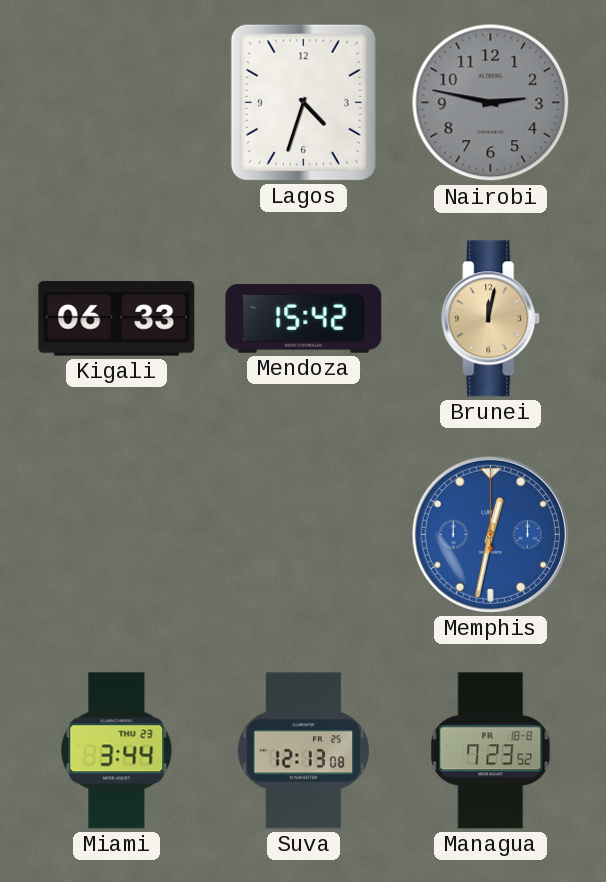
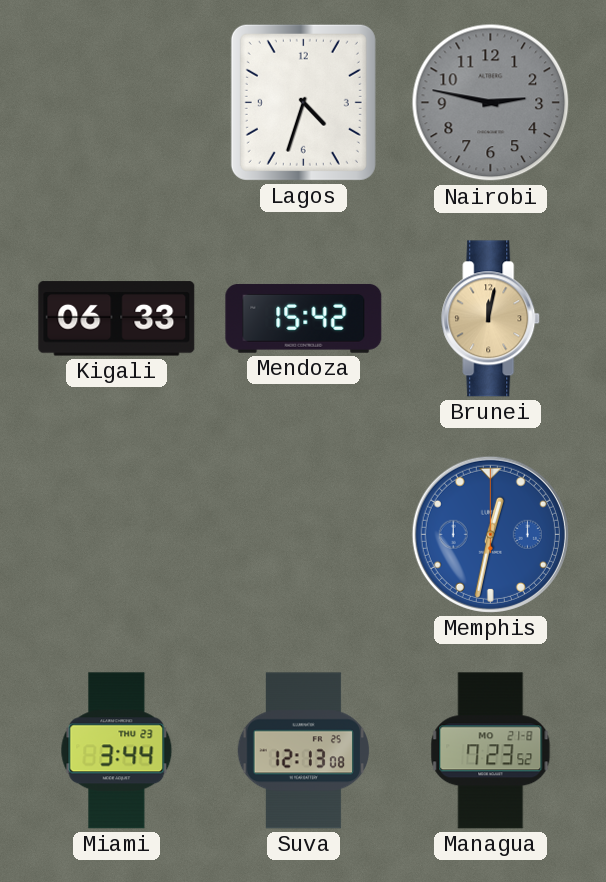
Managua date: FR 18-8 -> MO 21-8
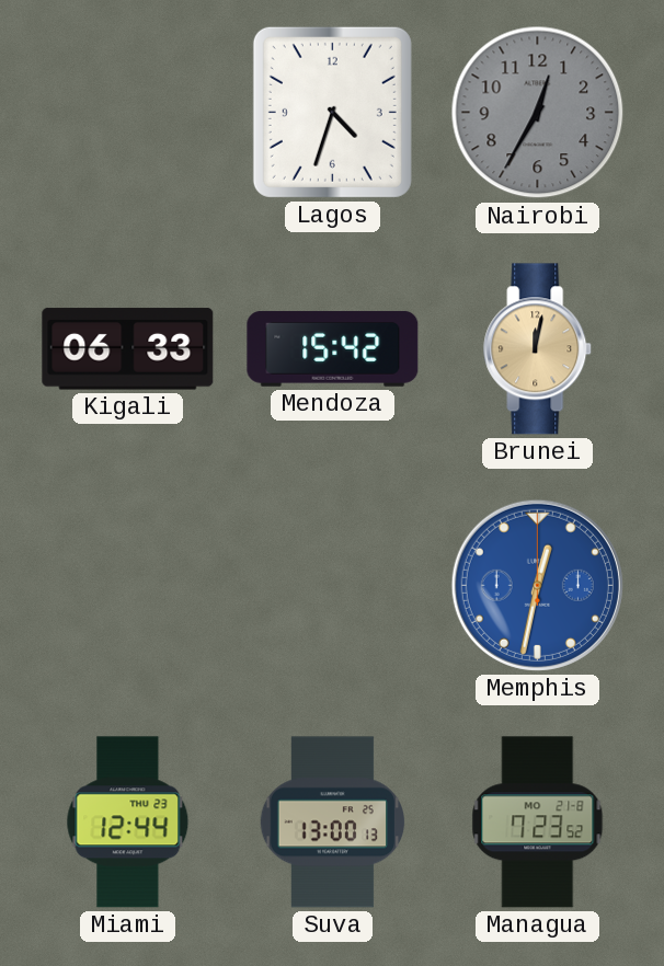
Nairobi: 2:47 -> 12:35
Miami: 3:44 -> 12:44
Suva: 12:13 -> 13:00
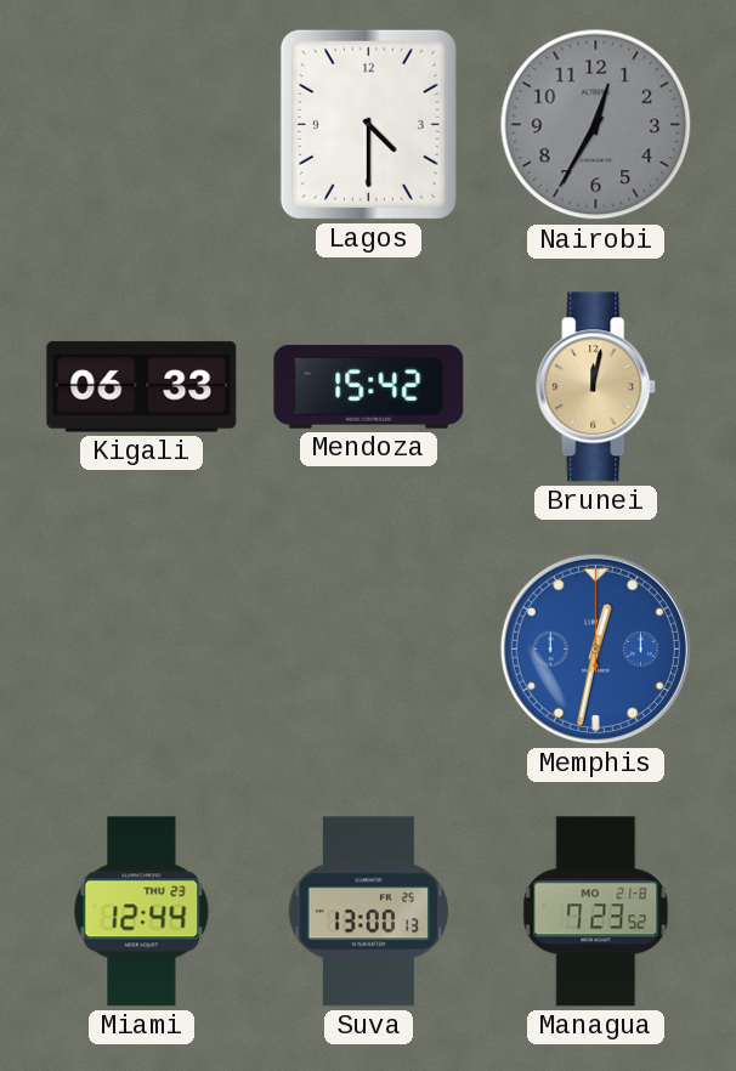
Lagos: 4:33 -> 4:30
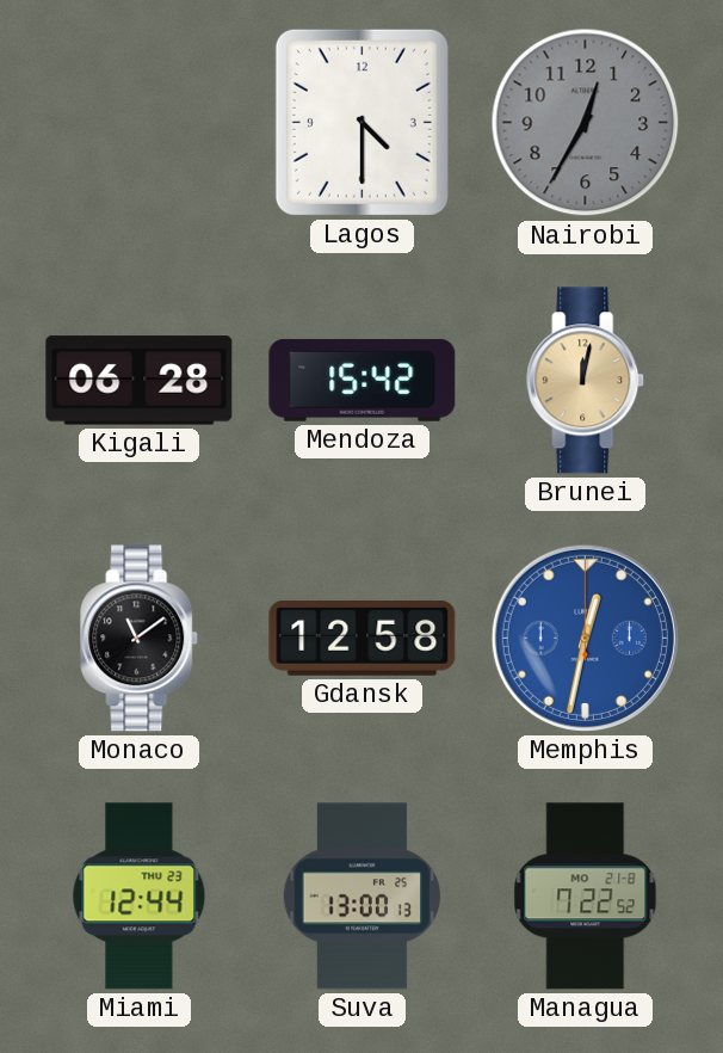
Kigali: 06:33 -> 06:28
Monaco: none -> 11:09
Gdansk: none -> 12:58
Managua: 7:23 -> 7:22
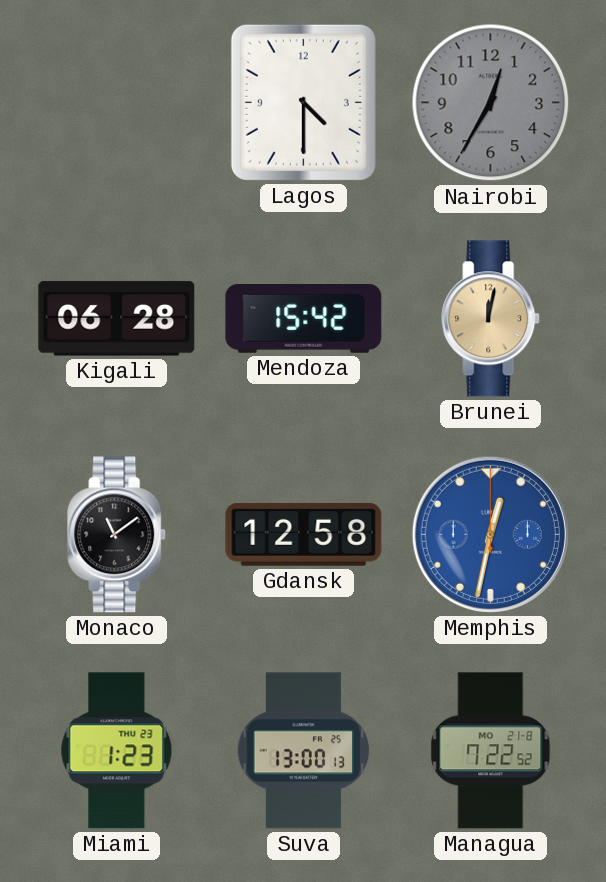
Miami: 12:44 -> 1:23
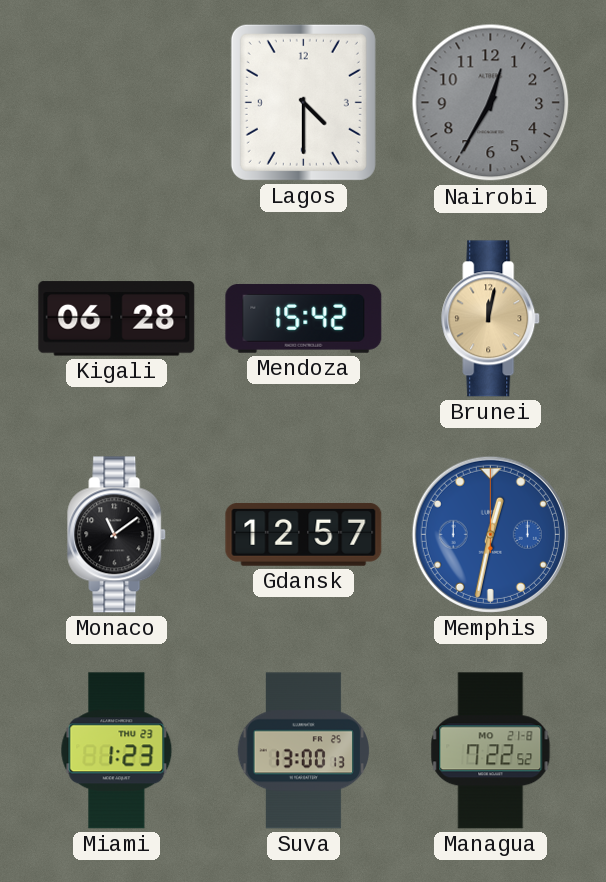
Gdansk: 12:58 -> 12:57
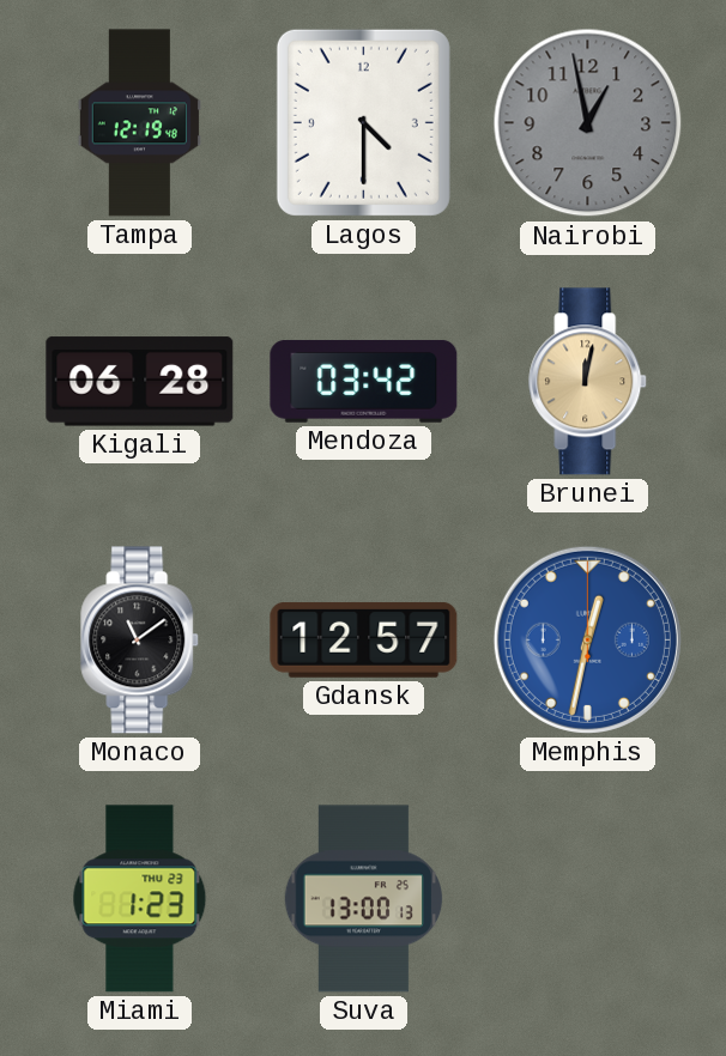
Tampa: none -> 12:19
Nairobi: 12:35 -> 12:58
Mendoza: 15:42 -> 03:42
Managua: 7:22 -> none
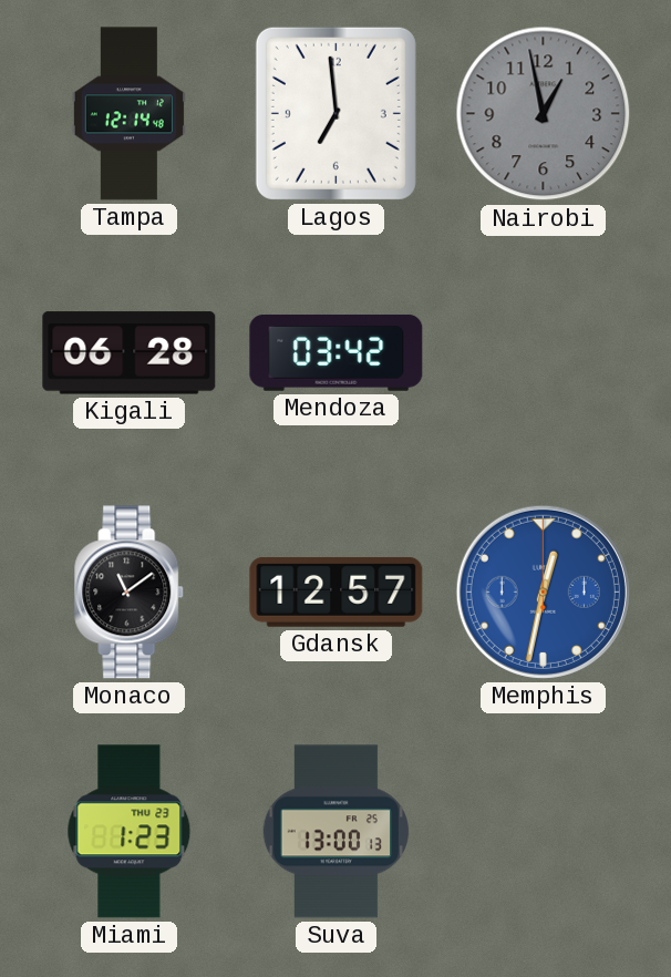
Tampa: 12:19 -> 12:14
Lagos: 4:30 -> 6:59
Brunei: 12:02 -> none
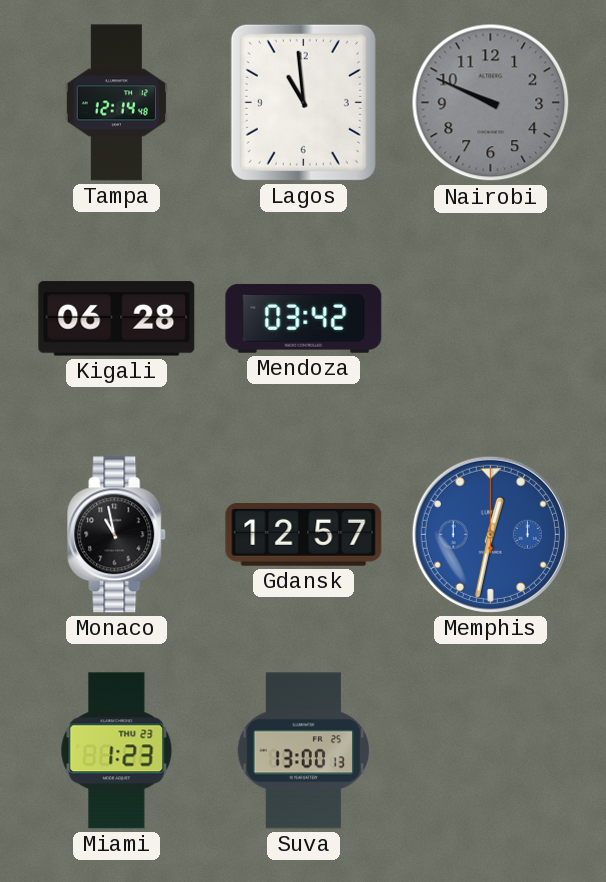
Lagos: 6:59 -> 10:59
Nairobi: 12:58 -> 9:49
Monaco: 11:09 -> 10:58
